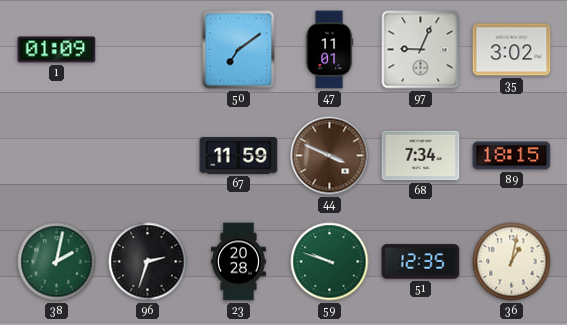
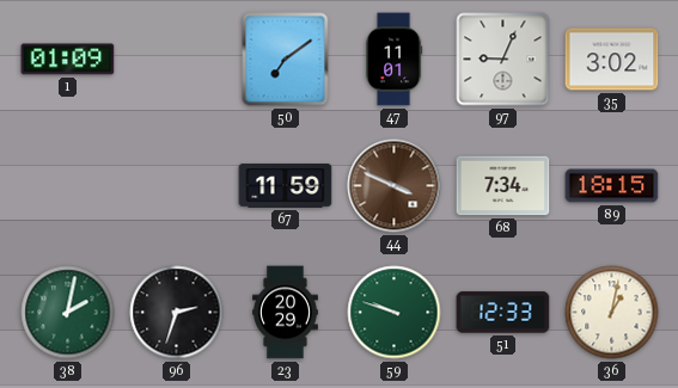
23: 20:28 -> 20:29
51: 12:35 -> 12:33
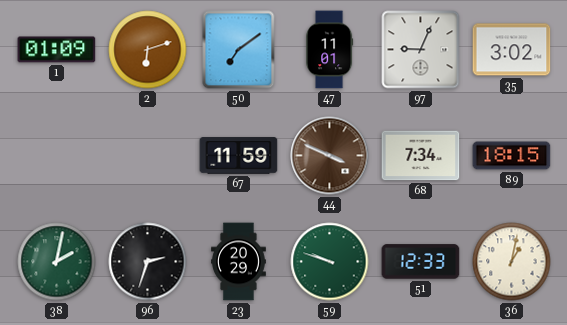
2: none -> 6:12
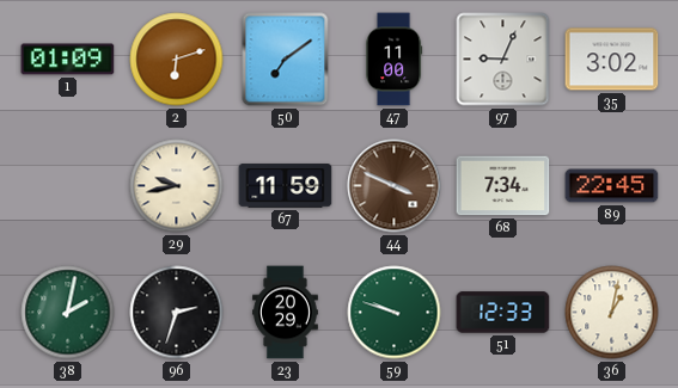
47: 11:01 -> 11:00
29: none -> 9:43
89: 18:15 -> 22:45
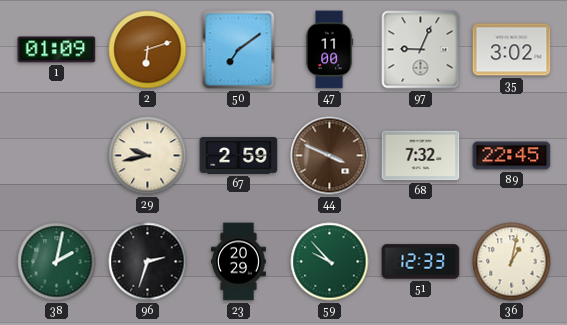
67: 11:59 -> 2:59
68: 7:34 -> 7:32
59: 9:48 -> 9:53
